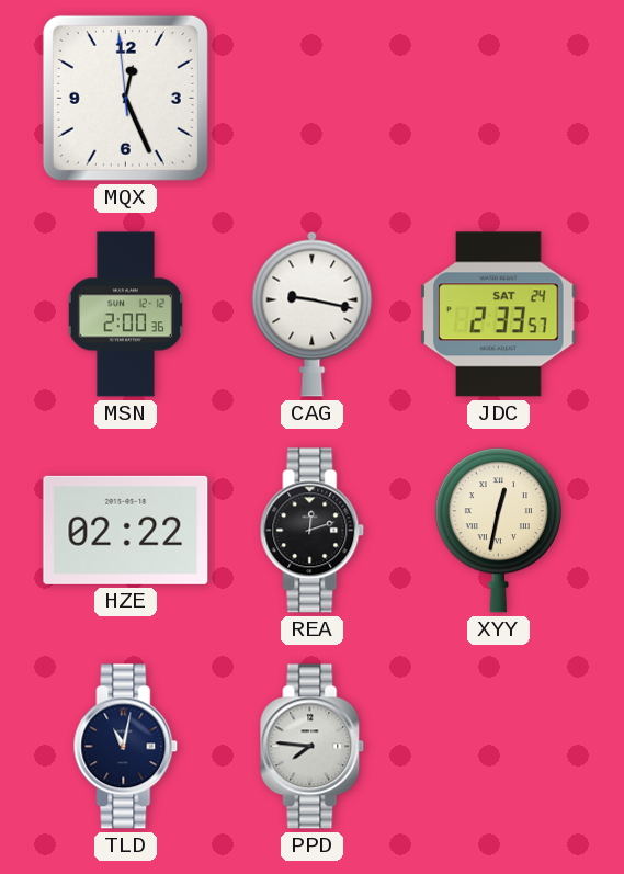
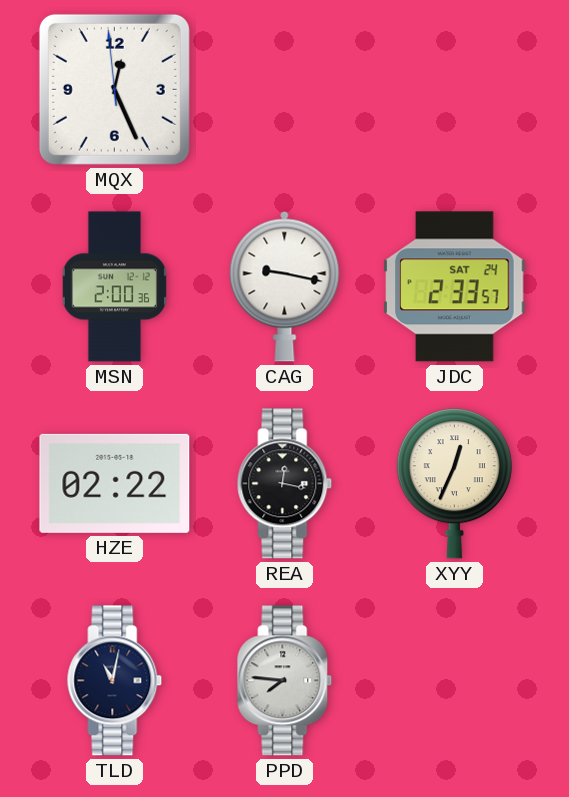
REA: 12:12 -> 12:17
XYY: 12:32 -> 12:34
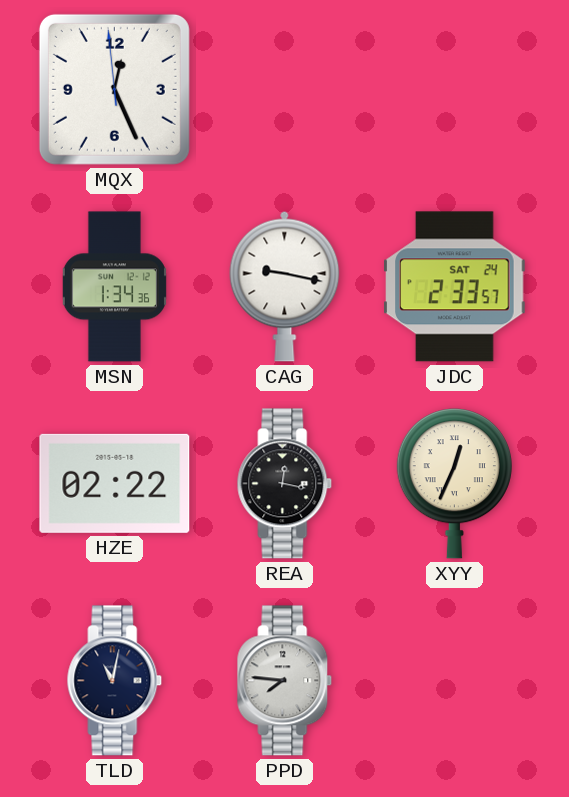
MSN: 2:00 -> 1:34
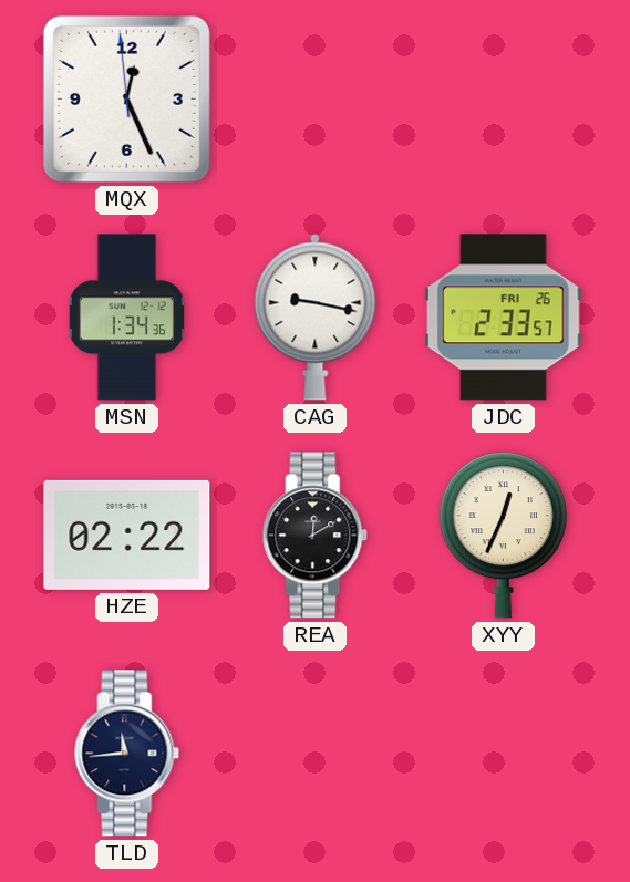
JDC date: SAT 24 -> FRI 26
REA: 12:17 -> 12:10
TLD: 11:02 -> 11:44
PPD: 7:46 -> none
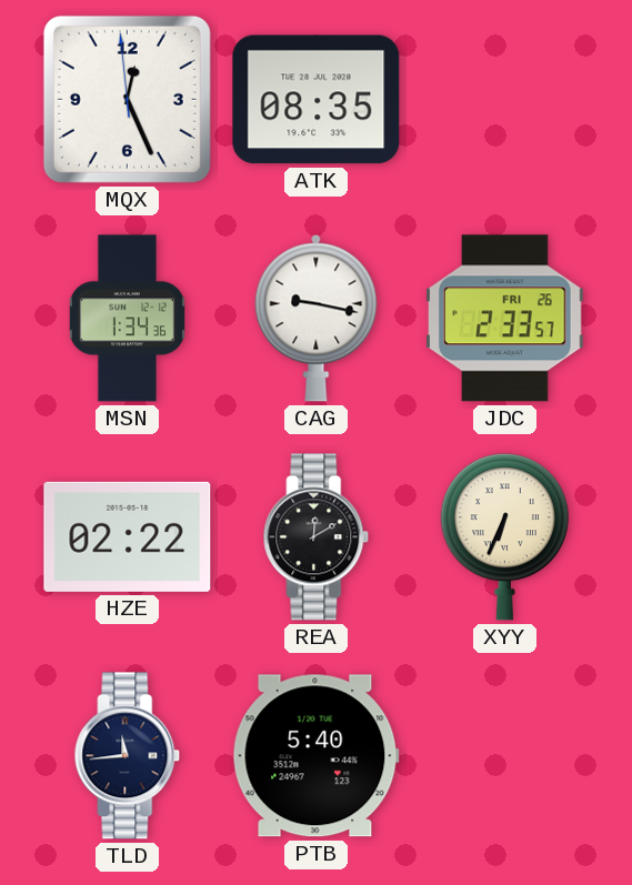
ATK: none -> 08:35
XYY: 12:34 -> 6:34
PTB: none -> 5:40
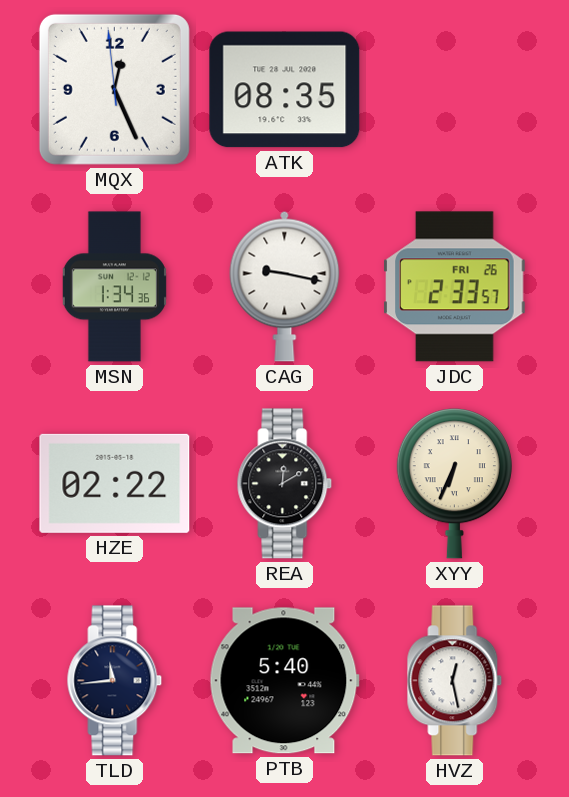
HVZ: none -> 12:28
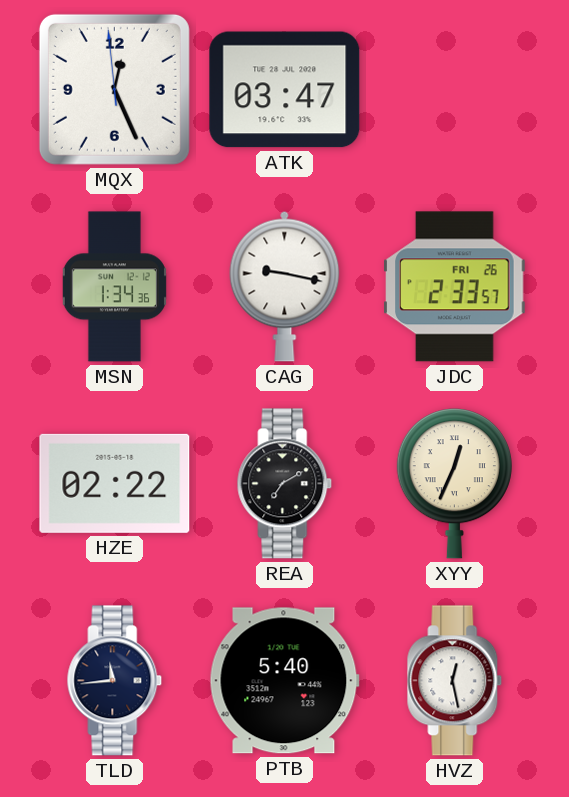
ATK: 08:35 -> 03:47
REA: 12:10 -> 7:10
XYY: 6:34 -> 12:34
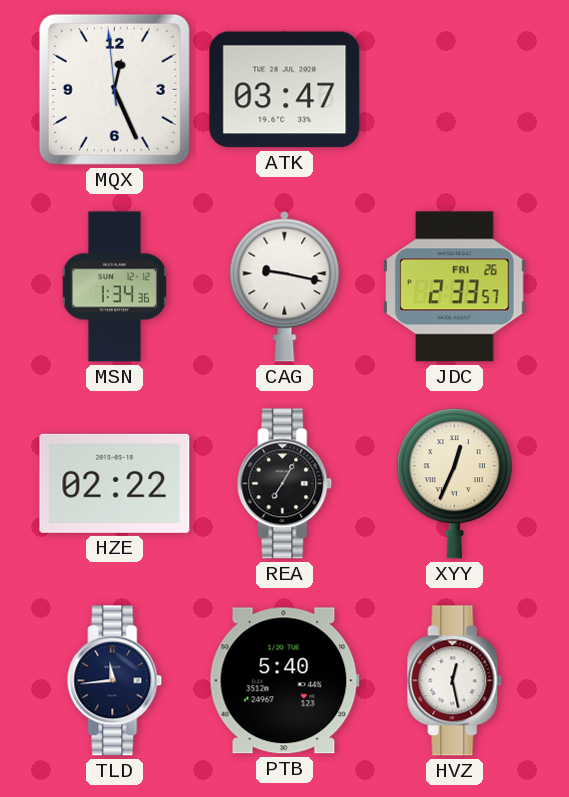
REA: 7:10 -> 7:05
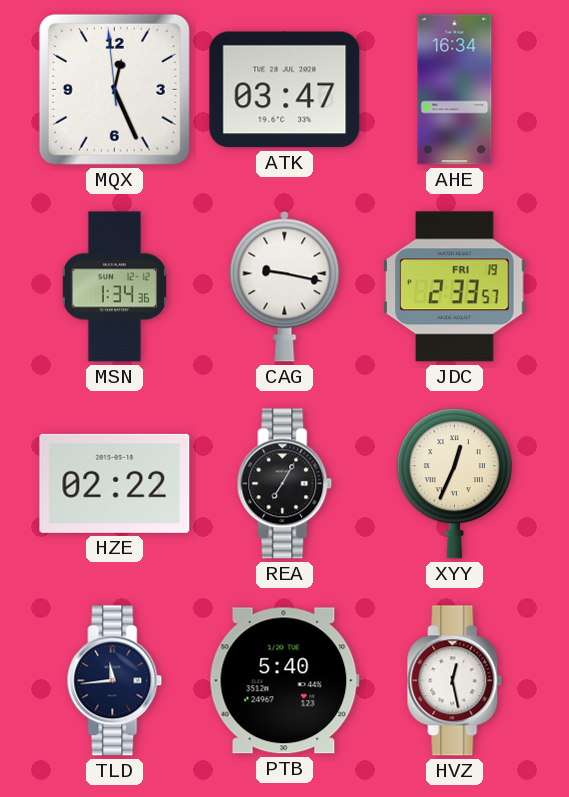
AHE: none -> 16:34
JDC date: FRI 26 -> FRI 19
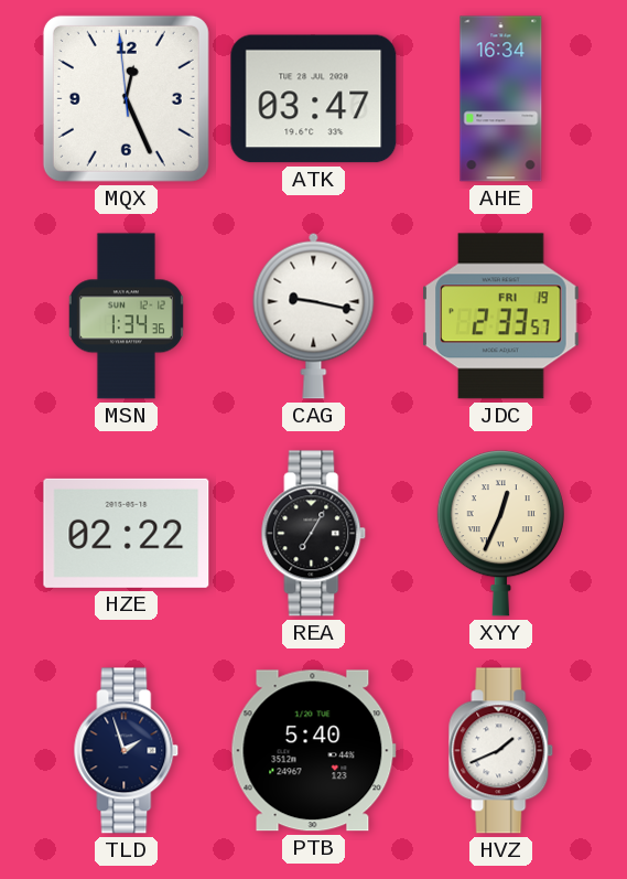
TLD: 11:44 -> 1:57
HVZ: 12:28 -> 1:41
